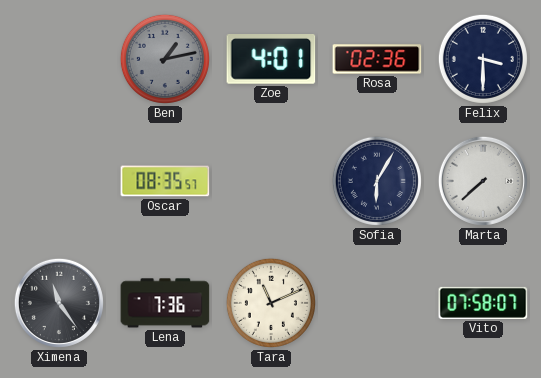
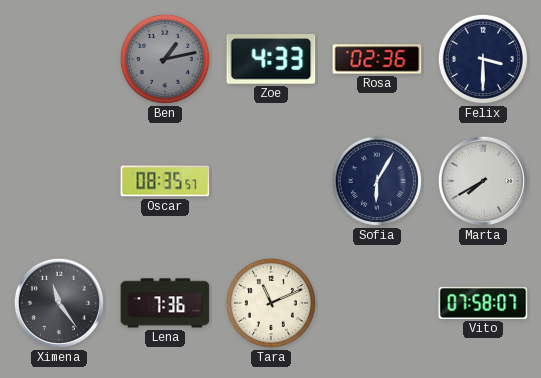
Zoe: 4:01 -> 4:33
Marta: 7:38 -> 7:40
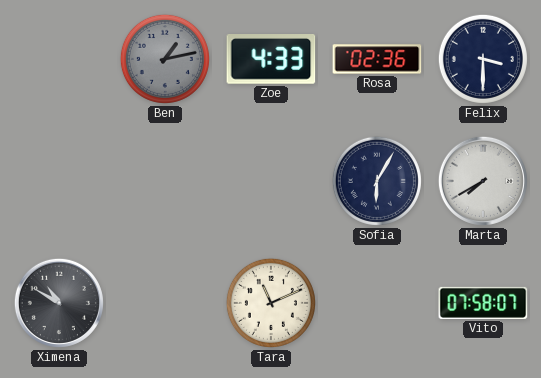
Oscar: 08:35 -> none
Ximena: 11:24 -> 10:50
Lena: 7:36 -> none
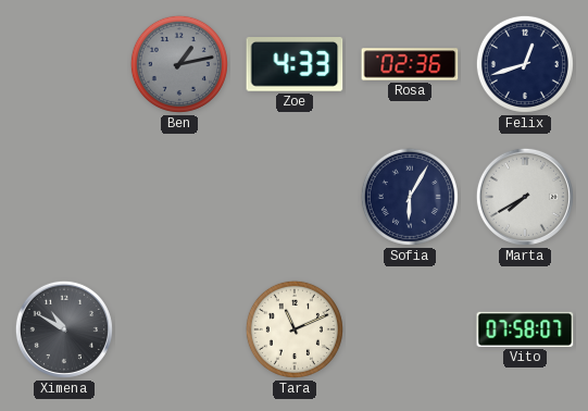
Felix: 3:30 -> 12:42
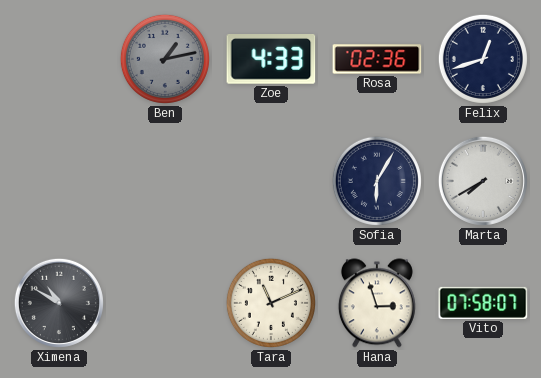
Hana: none -> 2:57
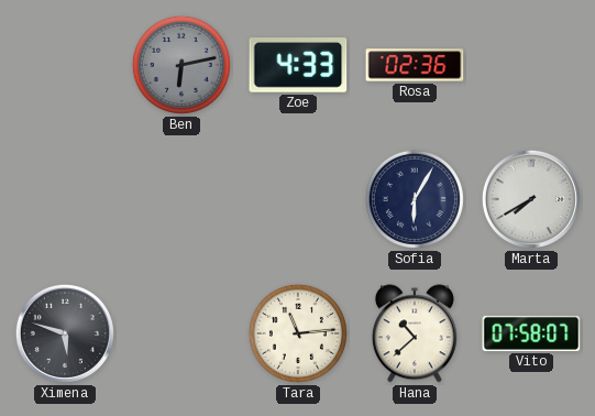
Ben: 1:13 -> 6:13
Felix: 12:42 -> none
Ximena: 10:50 -> 5:48
Tara: 11:11 -> 11:14
Hana: 2:57 -> 10:38
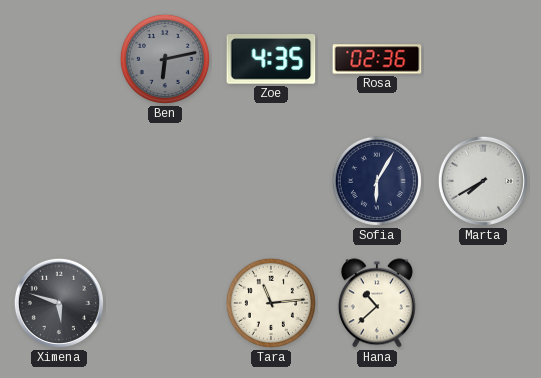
Zoe: 4:33 -> 4:35
Vito: 07:58 -> none
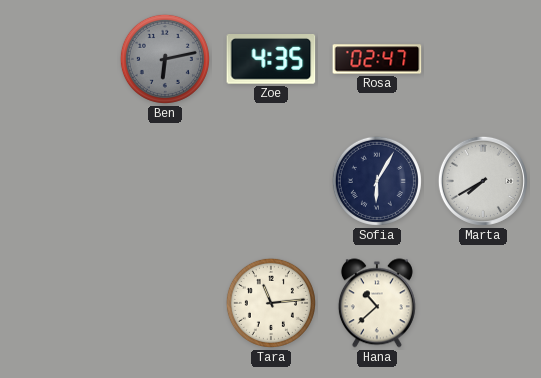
Rosa: 02:36 -> 02:47
Ximena: 5:48 -> none
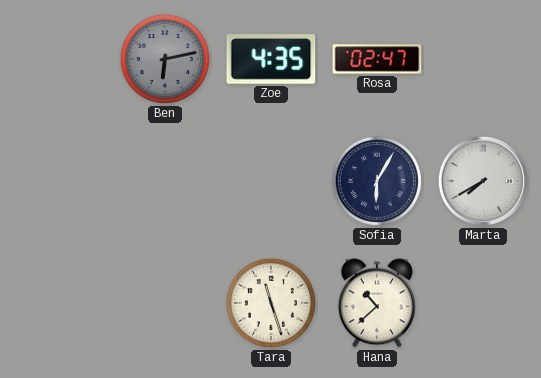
Tara: 11:14 -> 11:27
